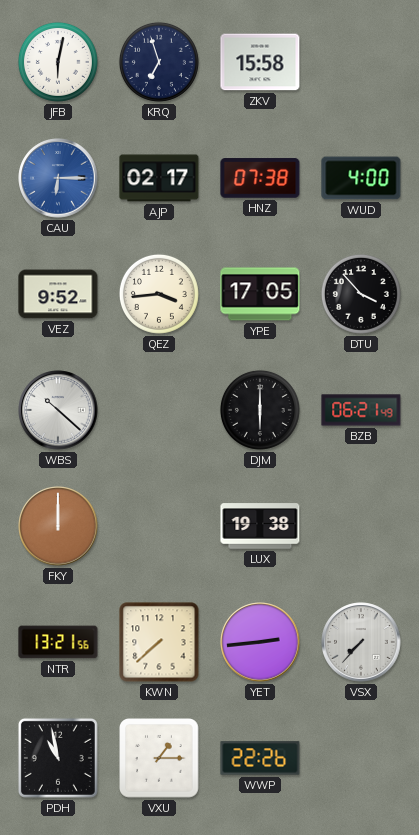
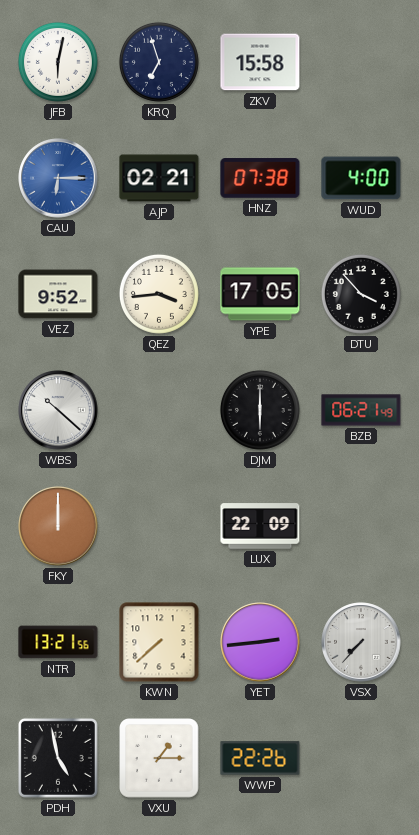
AJP: 02:17 -> 02:21
LUX: 19:38 -> 22:09
PDH: 10:58 -> 4:58
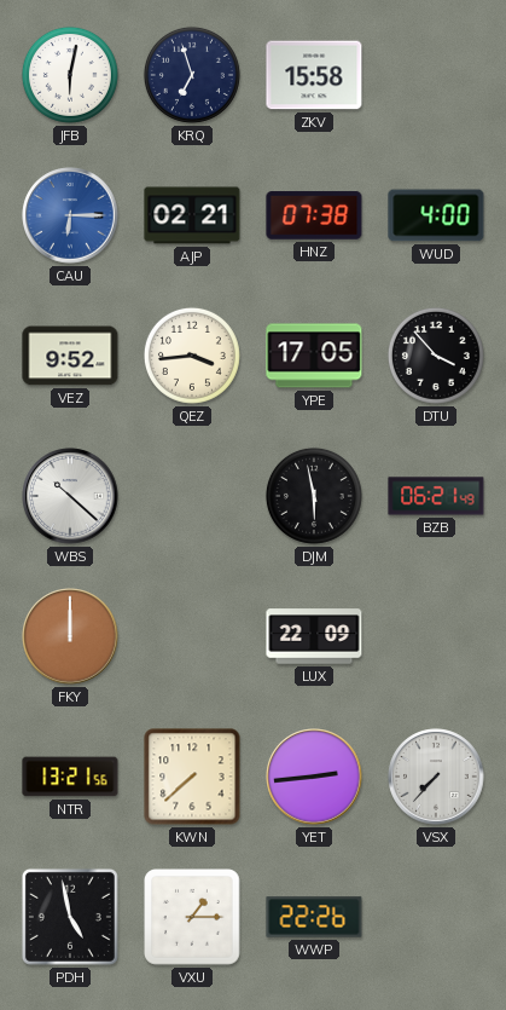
DJM: 6:00 -> 5:58
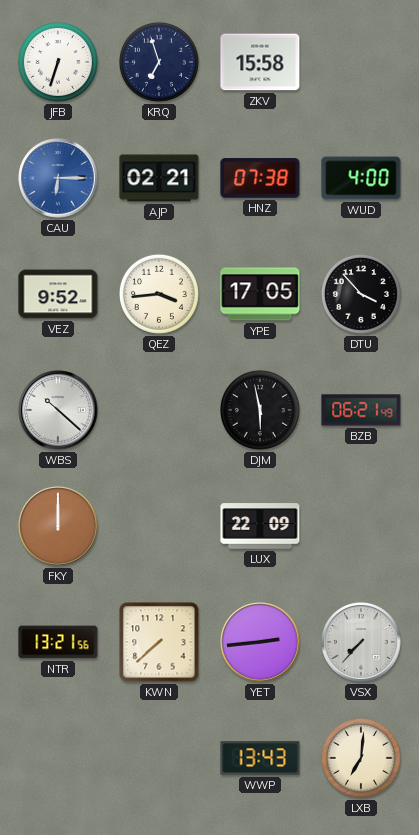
JFB: 6:02 -> 6:33
PDH: 4:58 -> none
VXU: 1:15 -> none
WWP: 22:26 -> 13:43
LXB: none -> 7:01
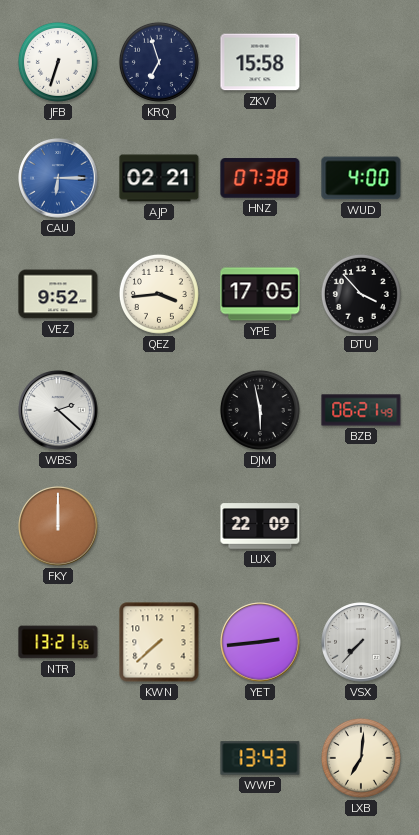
WBS: 10:22 -> 2:22
